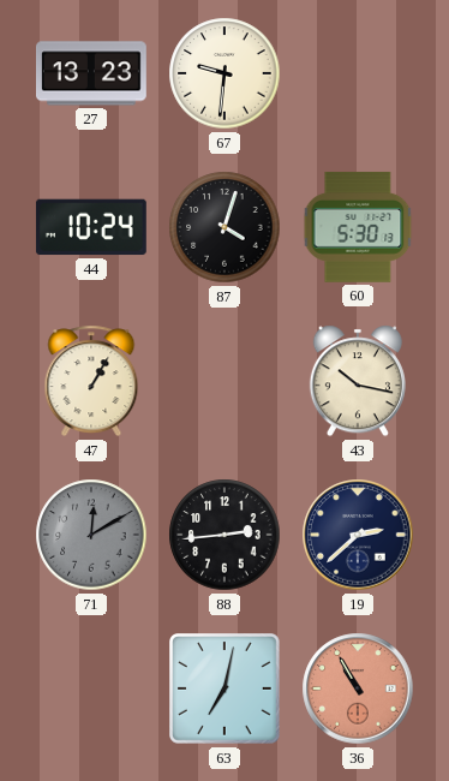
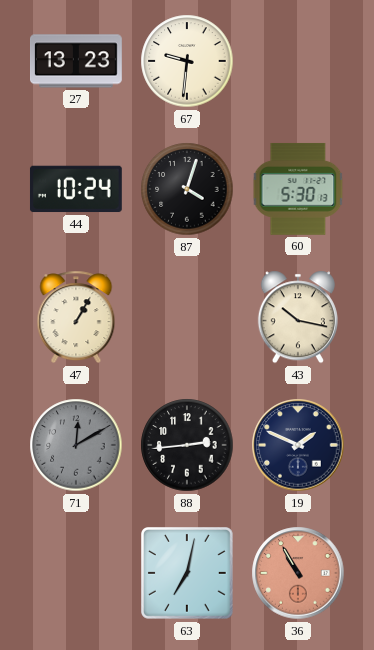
19: 2:38 -> 1:49
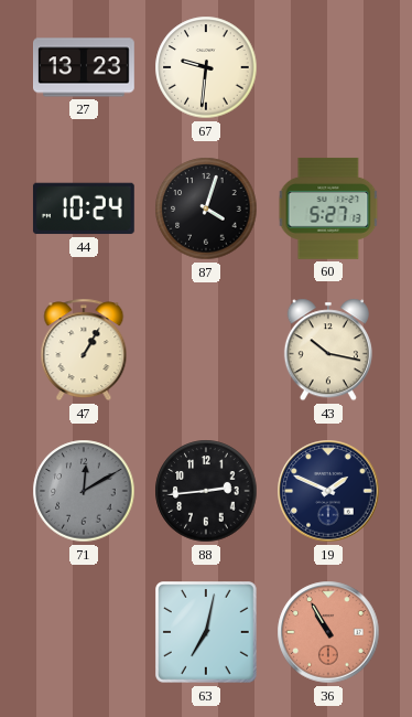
60: 5:30 -> 5:27
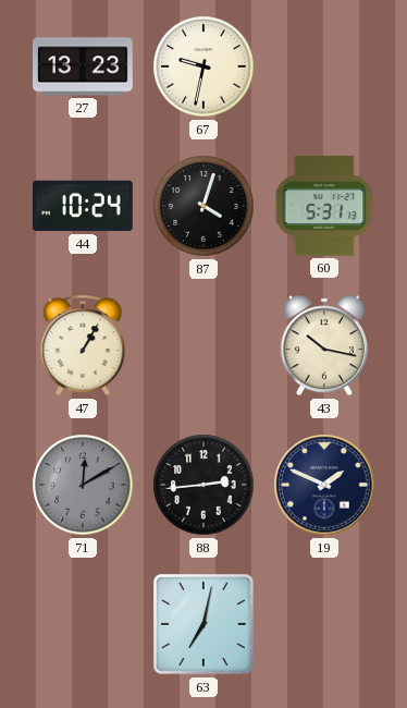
67: 9:31 -> 9:32
60: 5:27 -> 5:31
36: 10:55 -> none
